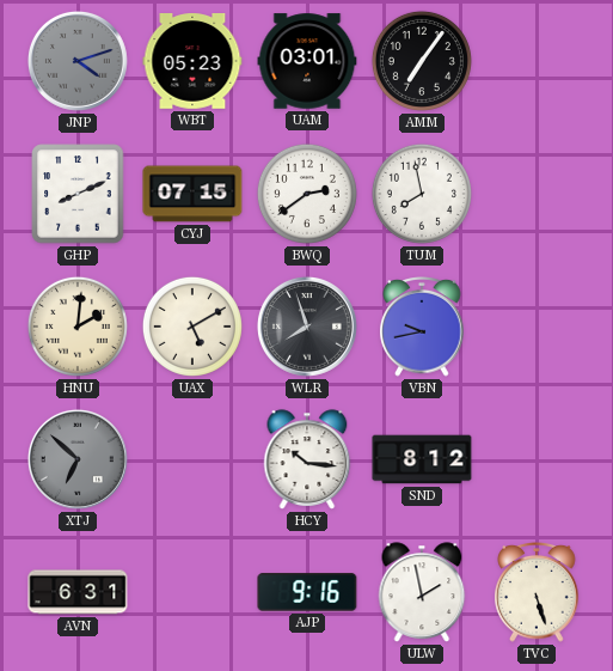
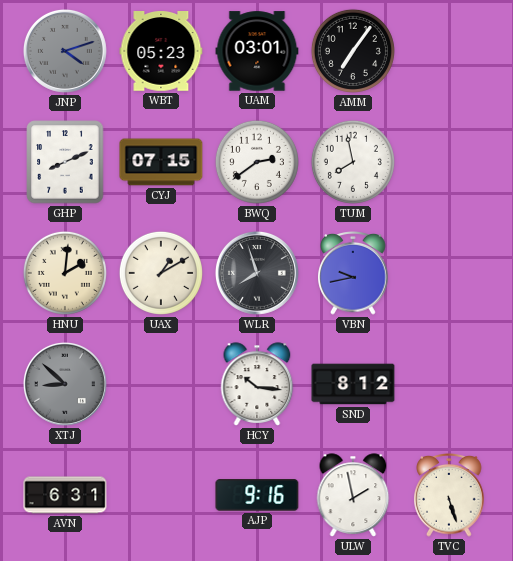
UAX: 5:10 -> 1:10
XTJ: 6:52 -> 8:52
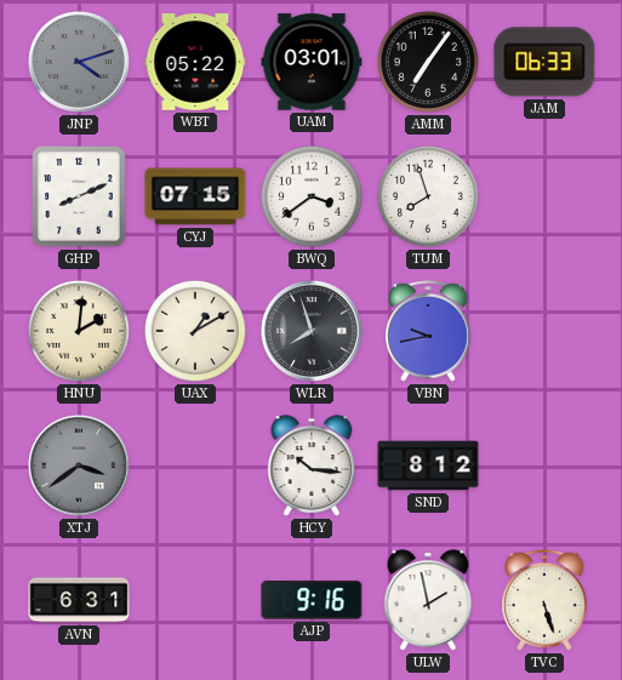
WBT: 05:23 -> 05:22
JAM: none -> 06:33
BWQ: 2:39 -> 3:39
TUM: 7:58 -> 7:57
XTJ: 8:52 -> 3:39
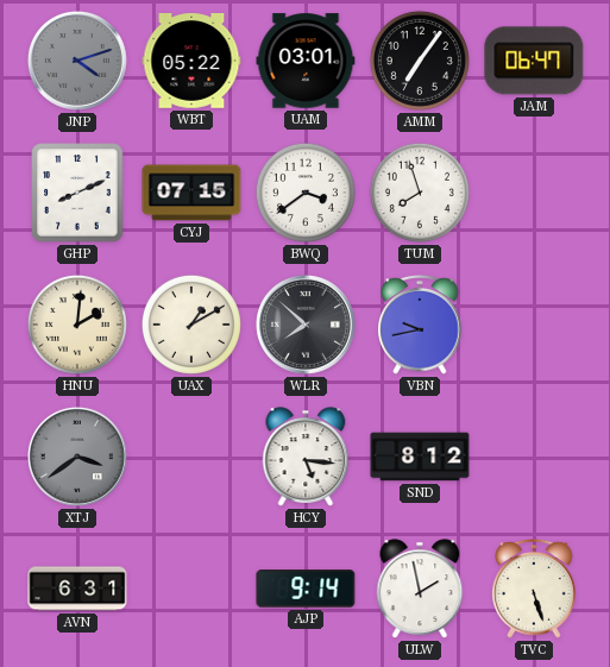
JAM: 06:33 -> 06:47
WLR: 7:57 -> 7:52
HCY: 10:16 -> 5:16
AJP: 9:16 -> 9:14
